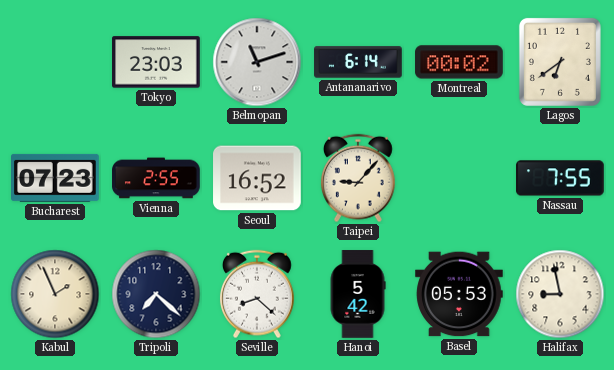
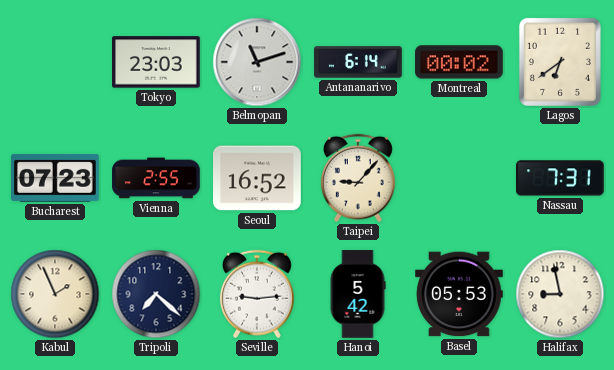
Nassau: 7:55 -> 7:31
Seville: 8:22 -> 9:14
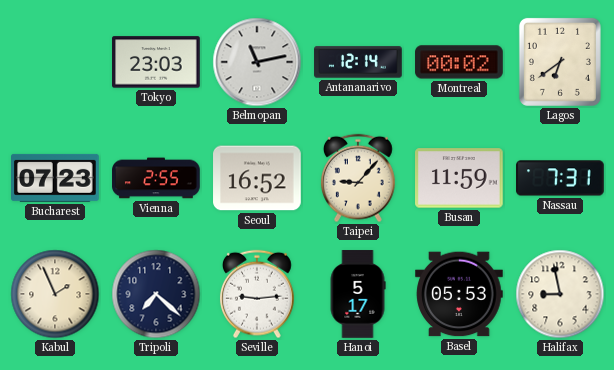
Belmopan: 11:12 -> 11:13
Antananarivo: 6:14 -> 12:14
Busan: none -> 11:59
Hanoi: 5:42 -> 5:17
